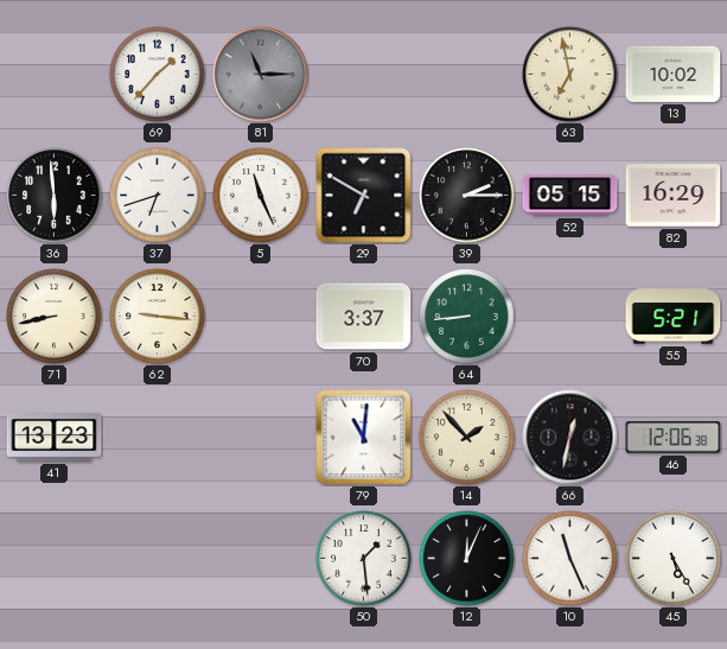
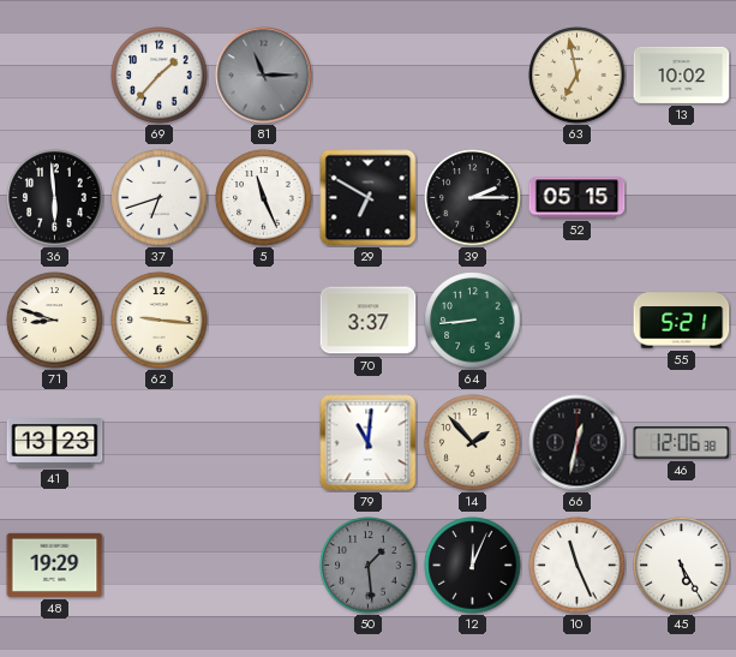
82: 16:29 -> none
71: 8:43 -> 8:48
48: none -> 19:29
50 dial: white -> grey
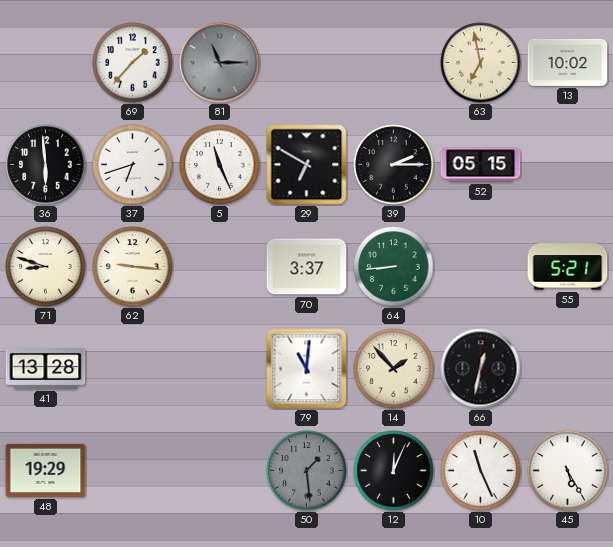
41: 13:23 -> 13:28
46: 12:06 -> none
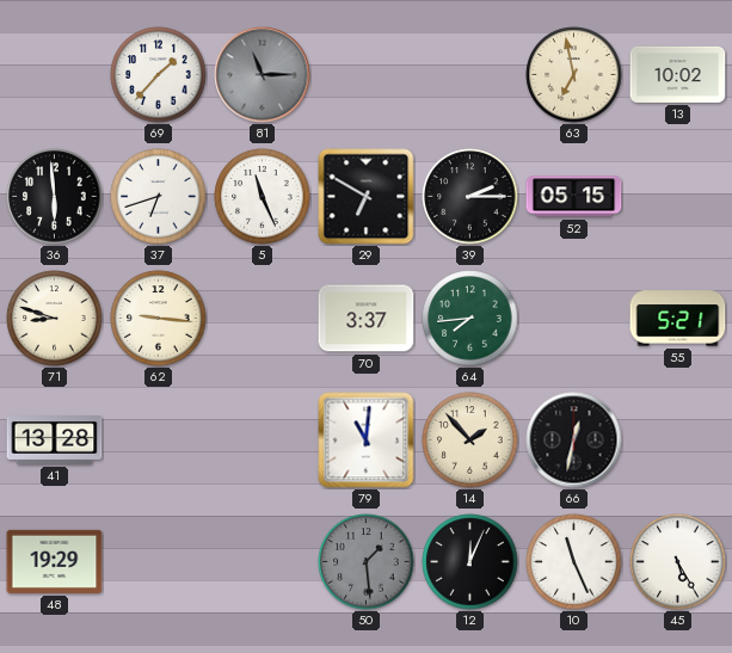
64: 8:44 -> 7:44
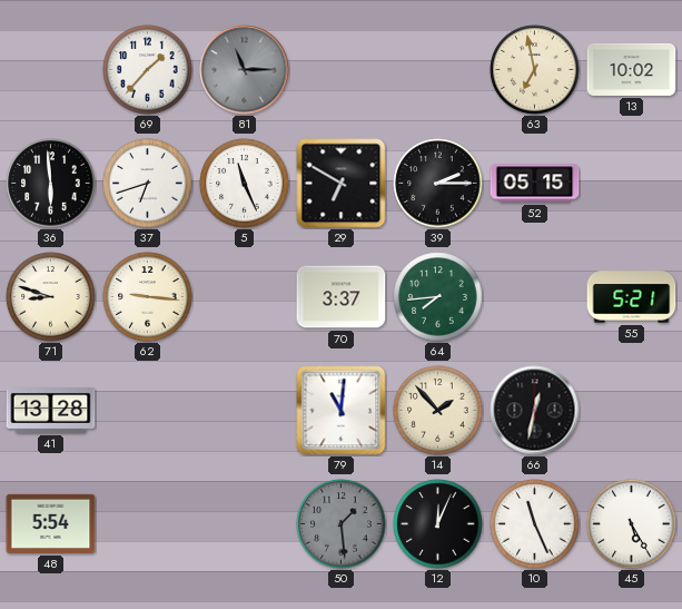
48: 19:29 -> 5:54
